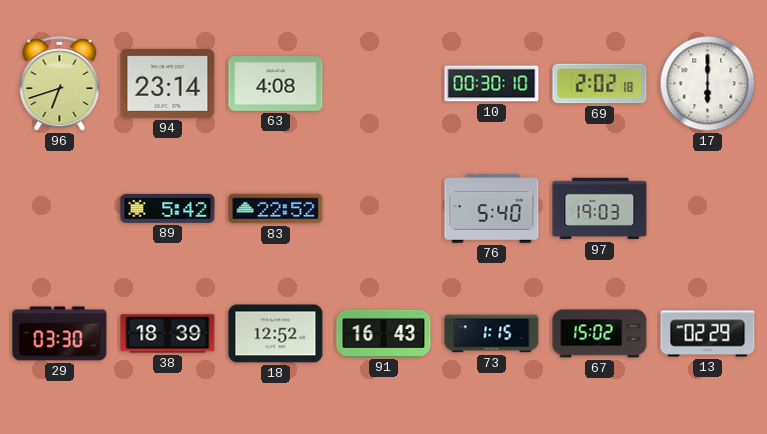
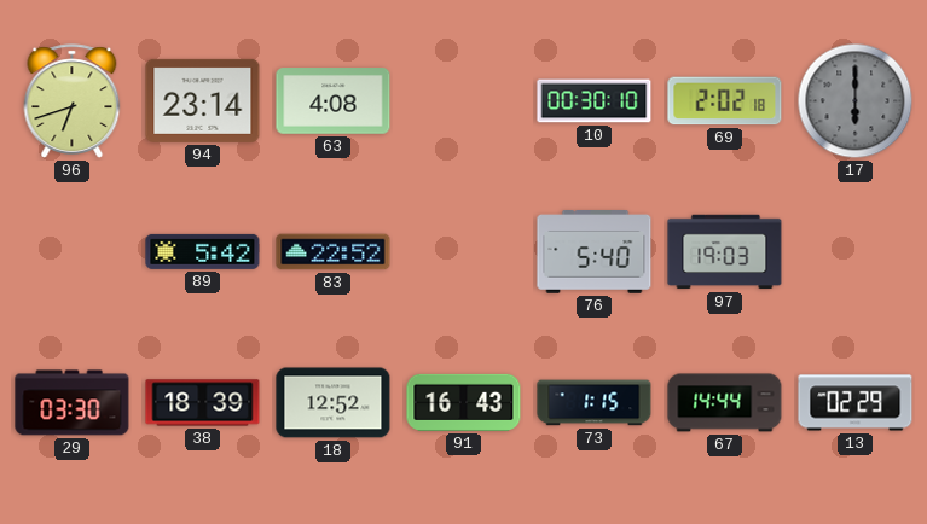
17 dial: white -> grey
67: 15:02 -> 14:44
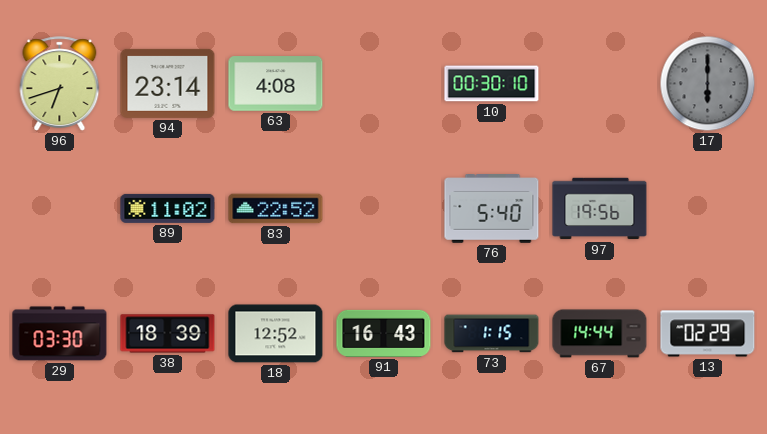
69: 2:02 -> none
89: 5:42 -> 11:02
97: 19:03 -> 19:56
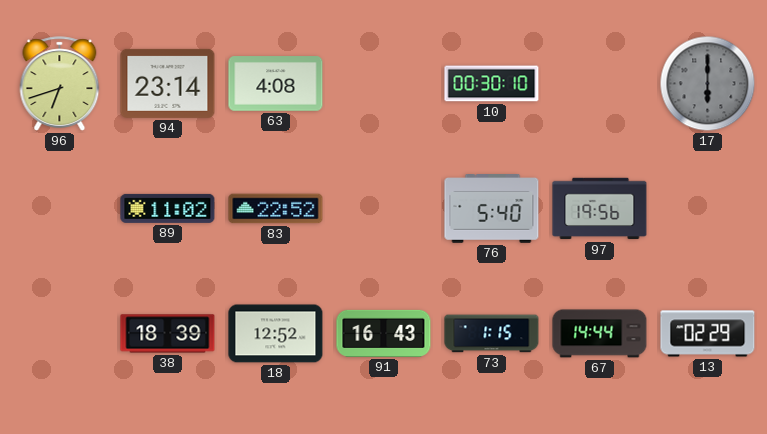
29: 03:30 -> none
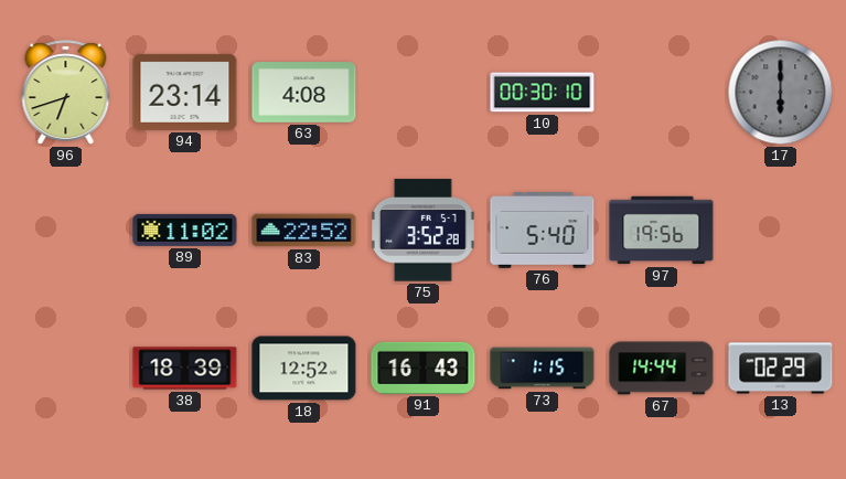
75: none -> 3:52
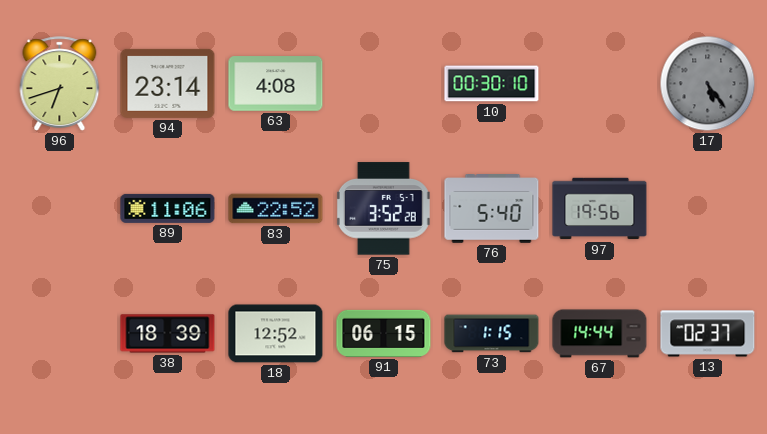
17: 6:00 -> 5:24
89: 11:02 -> 11:06
91: 16:43 -> 06:15
13: 02:29 -> 02:37
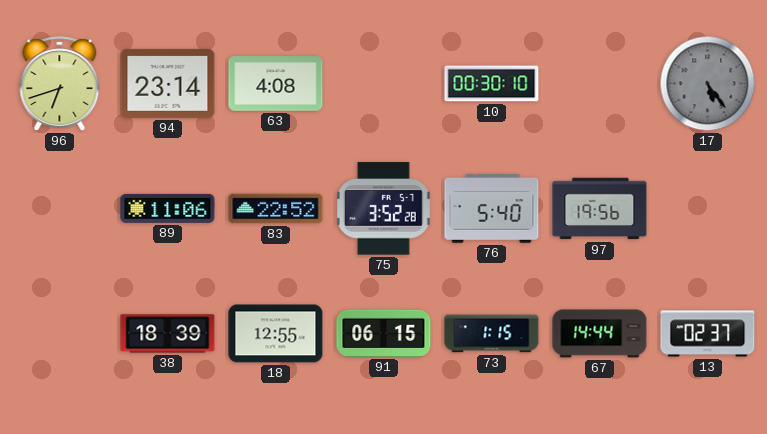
18: 12:52 -> 12:55
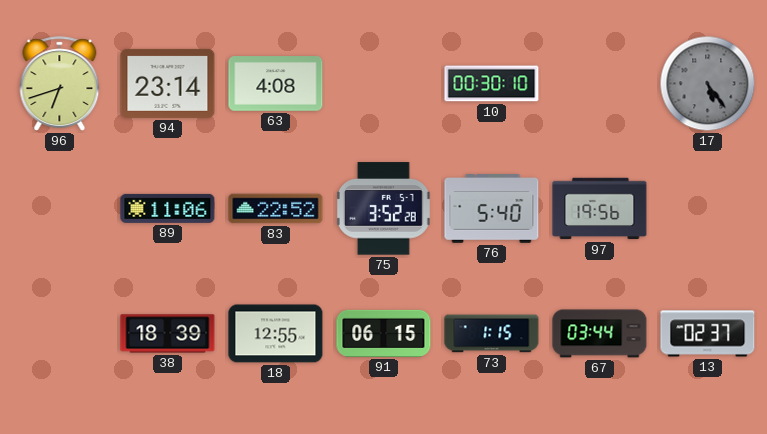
67: 14:44 -> 03:44
